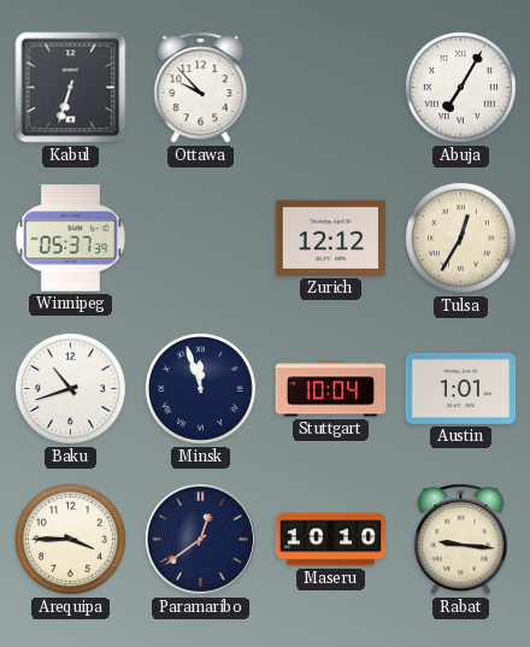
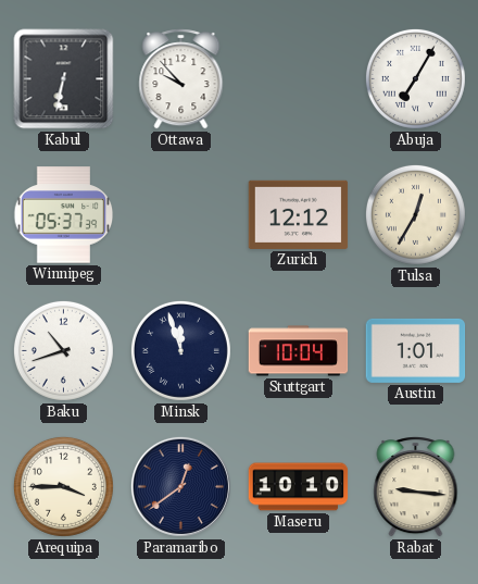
Kabul: 6:33 -> 6:32
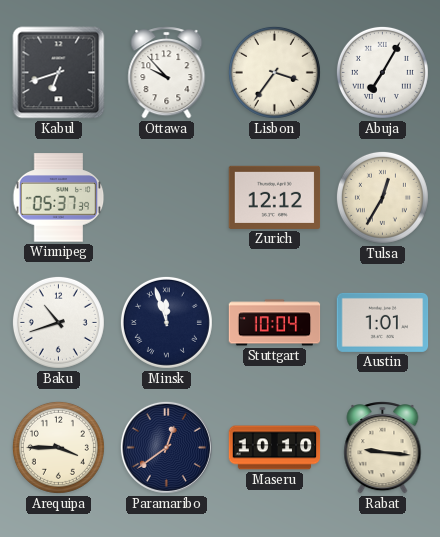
Kabul: 6:32 -> 6:42
Lisbon: none -> 3:36
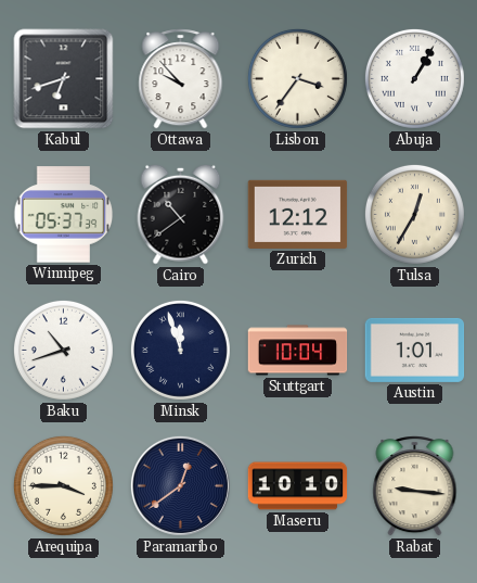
Abuja: 7:05 -> 1:05
Cairo: none -> 10:39
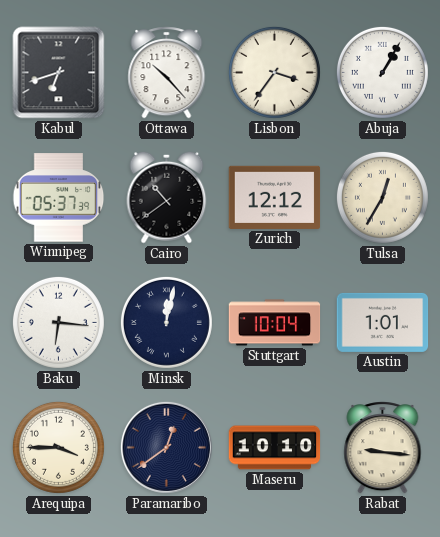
Ottawa: 9:53 -> 10:23
Baku: 10:42 -> 6:16
Minsk: 11:57 -> 12:02
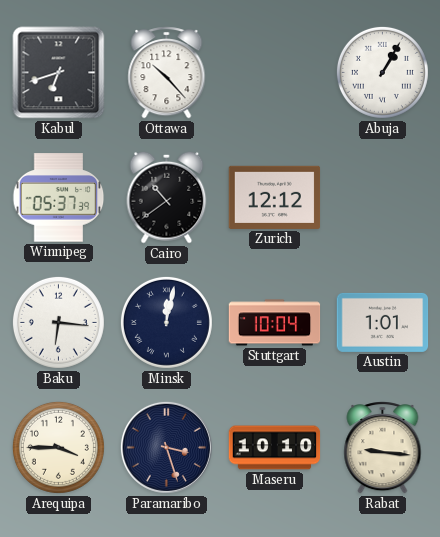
Lisbon: 3:36 -> none
Tulsa: 12:35 -> none
Paramaribo: 12:39 -> 3:27
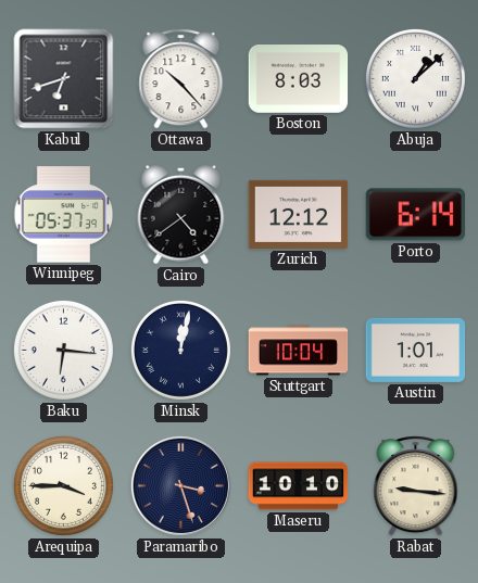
Boston: none -> 8:03
Abuja: 1:05 -> 1:08
Cairo: 10:39 -> 4:39
Porto: none -> 6:14
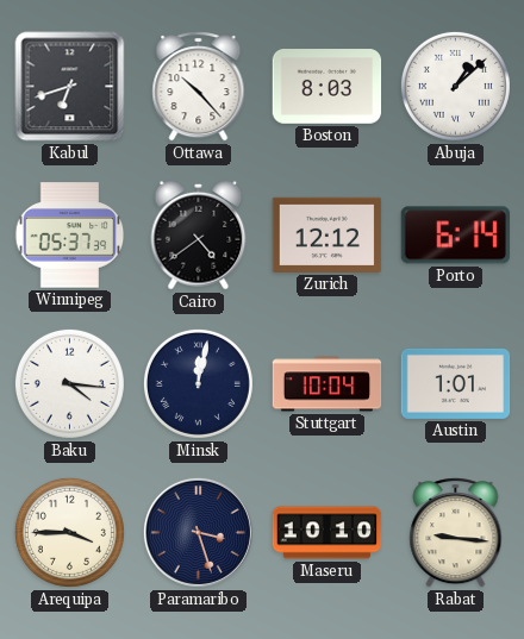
Baku: 6:16 -> 4:16
